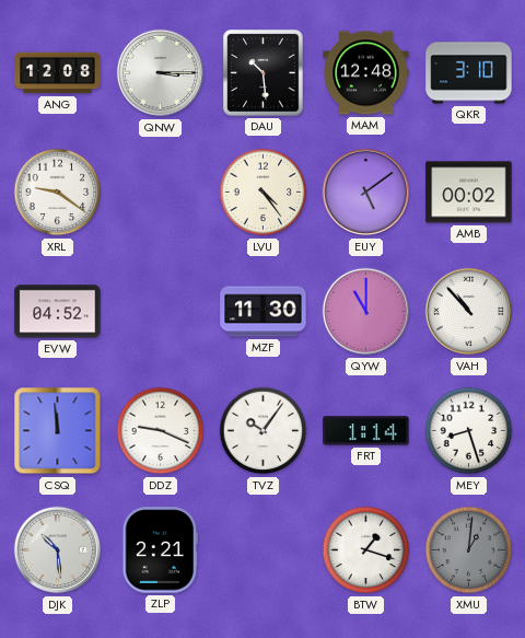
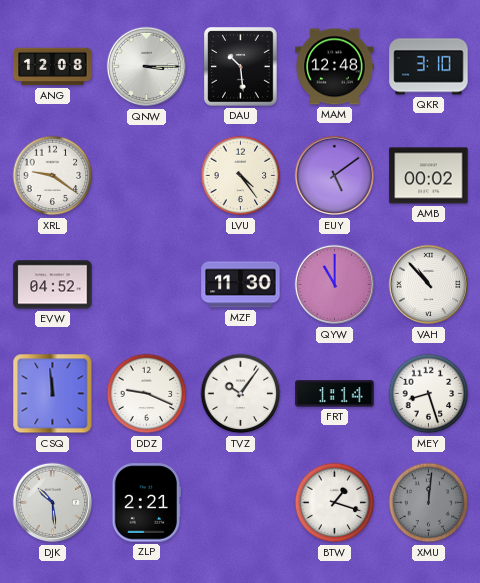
XMU: 1:01 -> 12:01
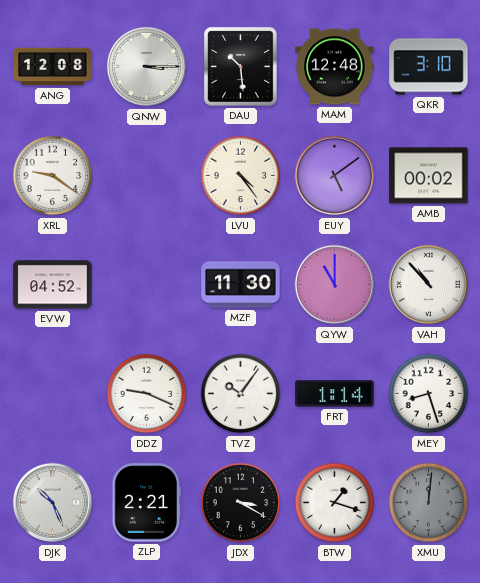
CSQ: 11:59 -> none
DJK: 10:29 -> 10:26
JDX: none -> 3:20
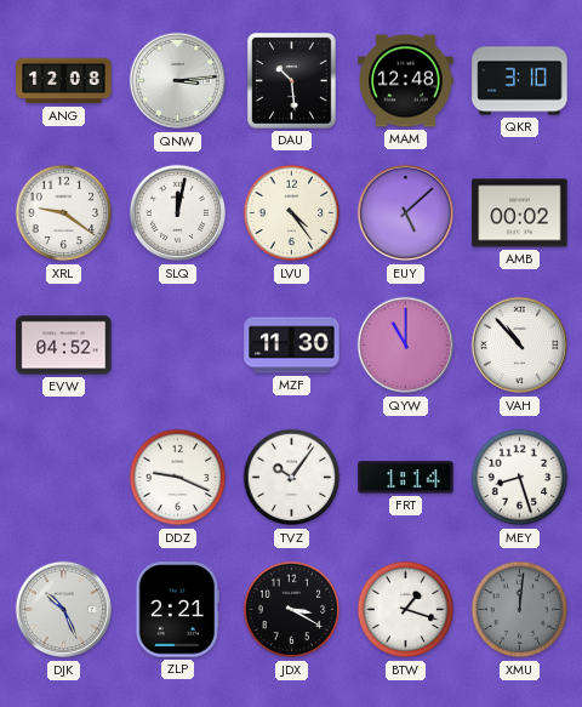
QNW: 3:15 -> 3:14
SLQ: none -> 12:02
EUY: 5:09 -> 5:08
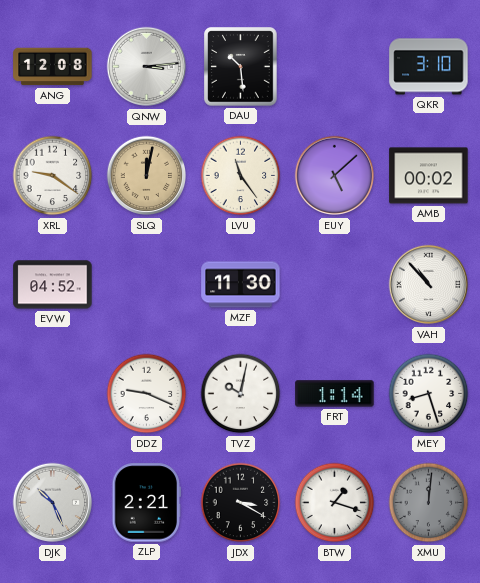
MAM: 12:48 -> none
SLQ dial: white -> champagne
LVU: 4:24 -> 11:24
QYW: 11:00 -> none
TVZ: 10:06 -> 10:02
